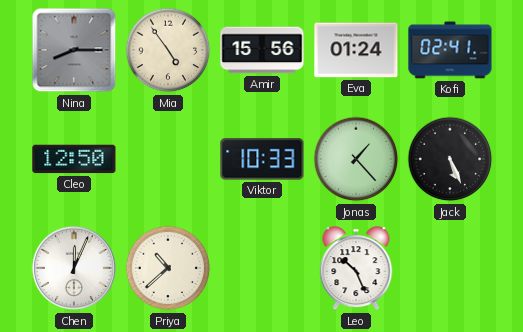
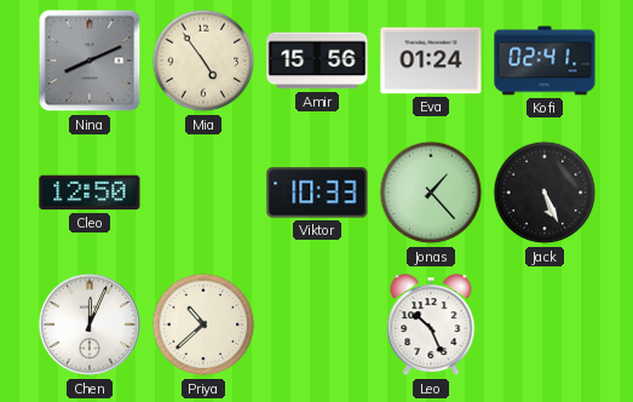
Nina: 8:15 -> 8:11
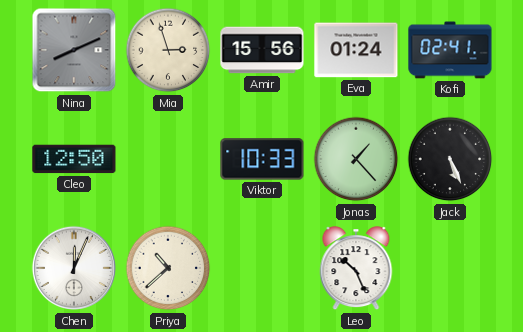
Mia: 4:54 -> 2:57
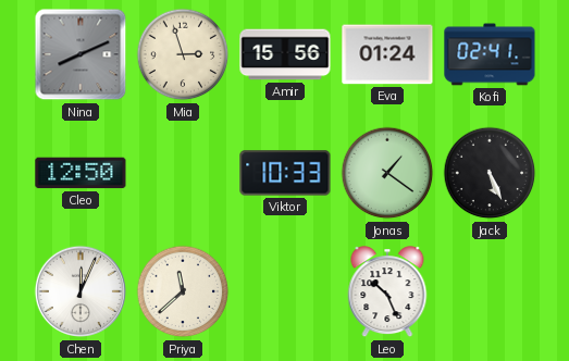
Jonas: 1:23 -> 1:21
Priya: 10:38 -> 11:38
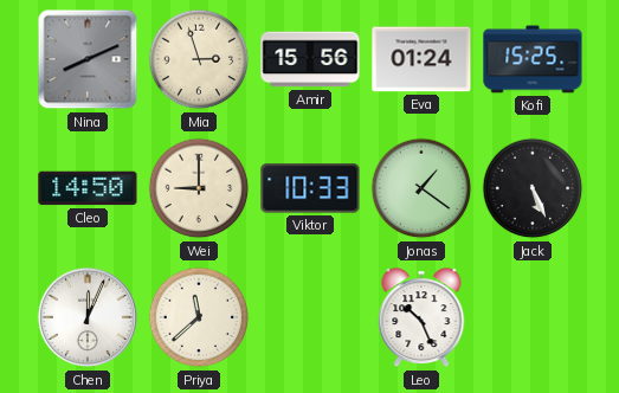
Kofi: 02:41 -> 15:25
Cleo: 12:50 -> 14:50
Wei: none -> 9:00
